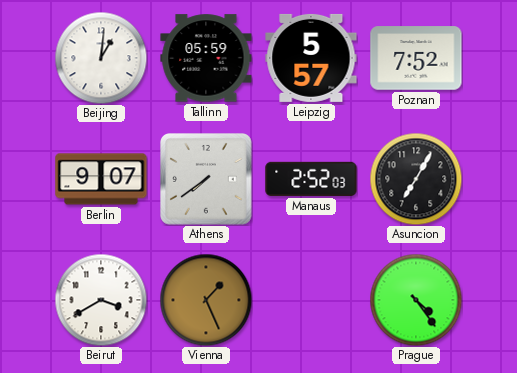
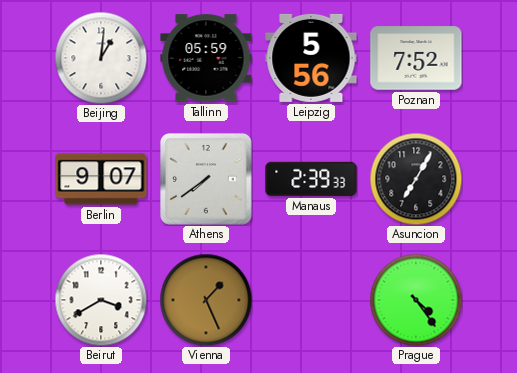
Leipzig: 5:57 -> 5:56
Manaus: 2:52 -> 2:39
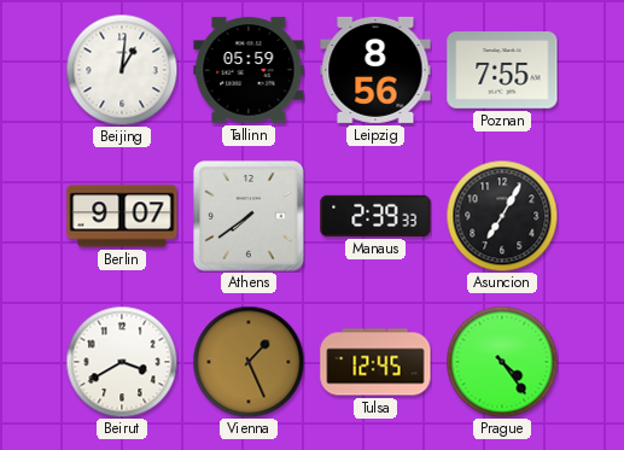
Leipzig: 5:56 -> 8:56
Poznan: 7:52 -> 7:55
Tulsa: none -> 12:45
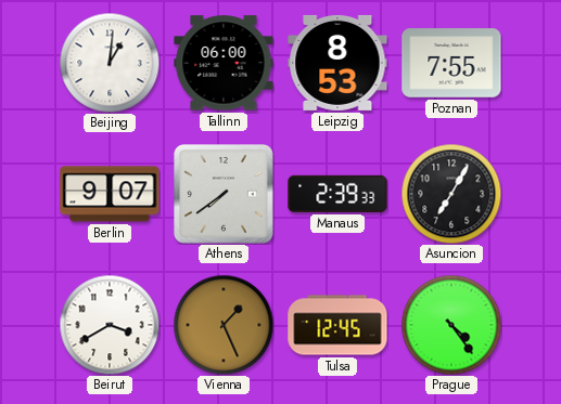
Tallinn: 05:59 -> 06:00
Leipzig: 8:56 -> 8:53
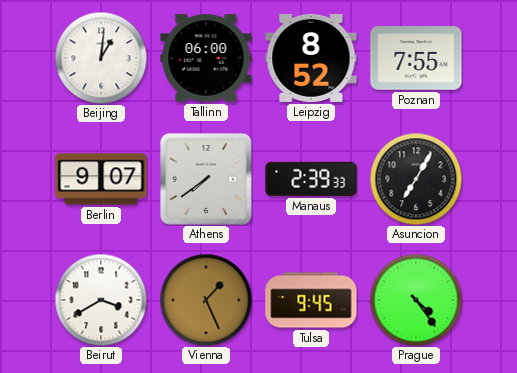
Leipzig: 8:53 -> 8:52
Tulsa: 12:45 -> 9:45
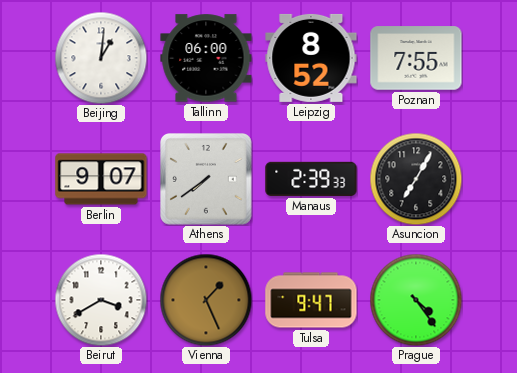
Tulsa: 9:45 -> 9:47
